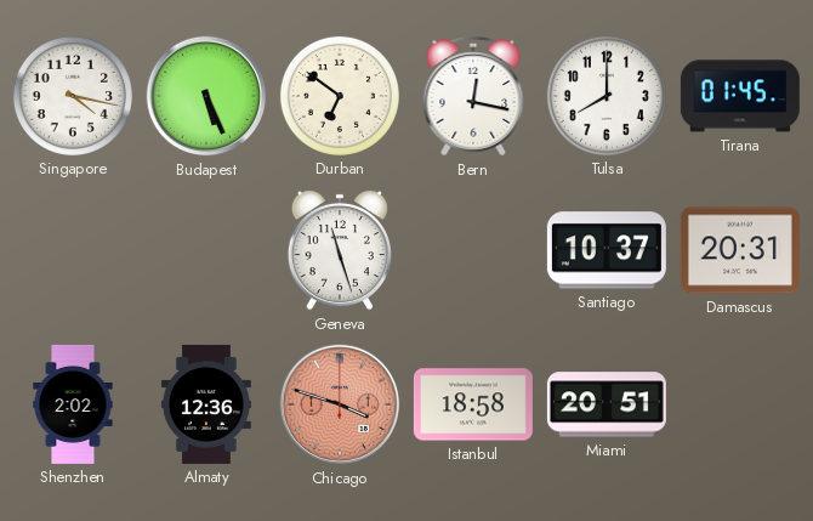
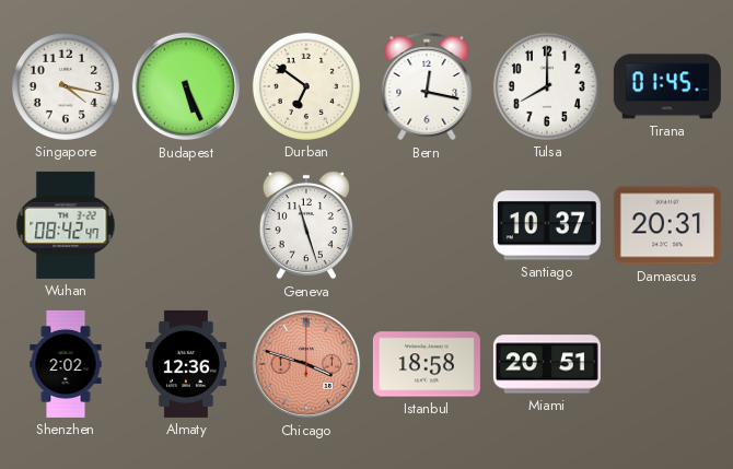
Wuhan: none -> 08:42
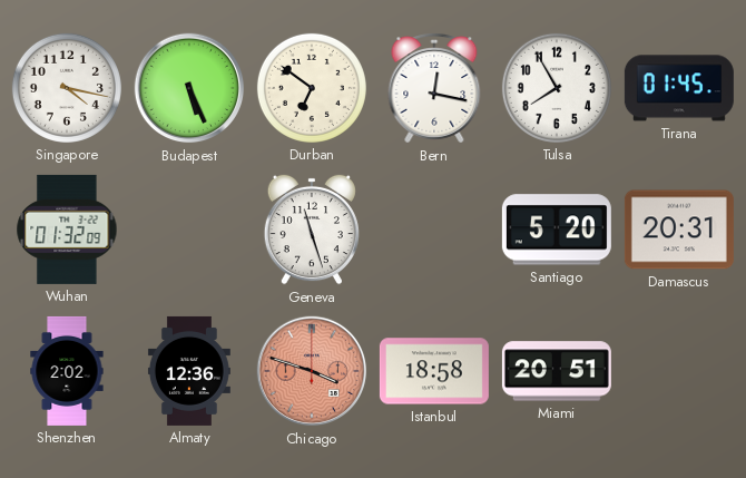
Tulsa: 8:00 -> 7:55
Wuhan: 08:42 -> 01:32
Santiago: 10:37 -> 5:20
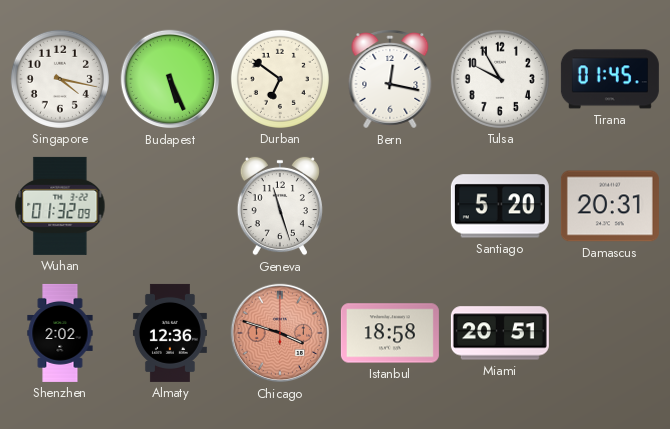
Tulsa: 7:55 -> 9:55
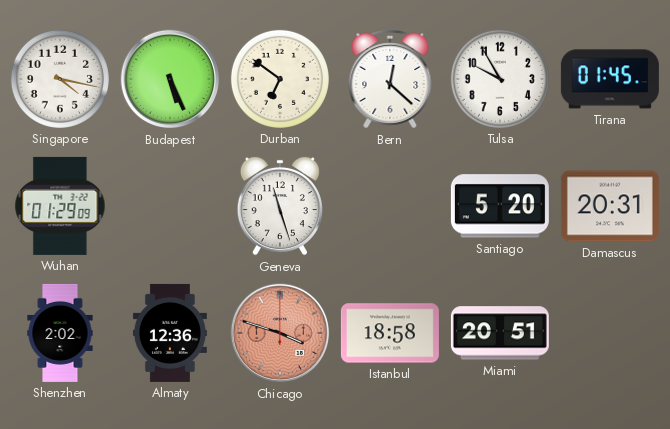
Bern: 12:17 -> 12:22
Wuhan: 01:32 -> 01:29
